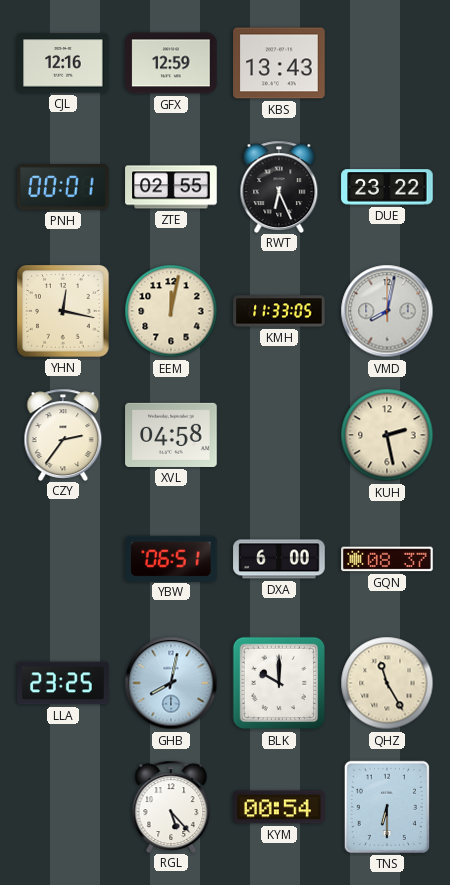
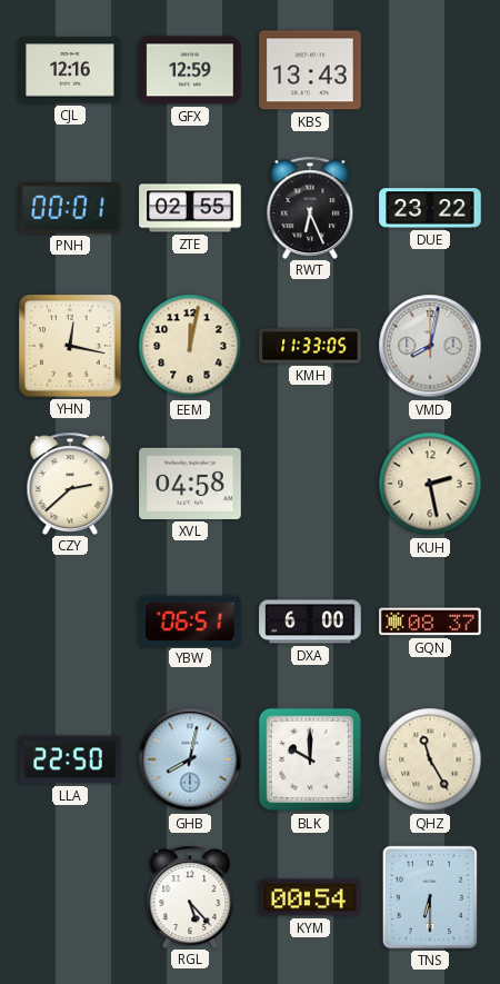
CZY: 2:36 -> 2:38
LLA: 23:25 -> 22:50
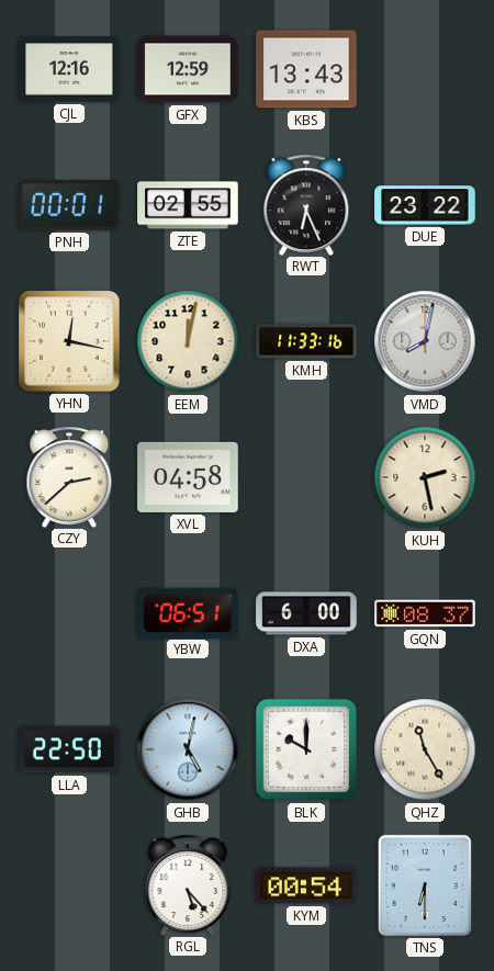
KMH: 11:33:05 -> 11:33:16
GHB: 8:02 -> 5:02
